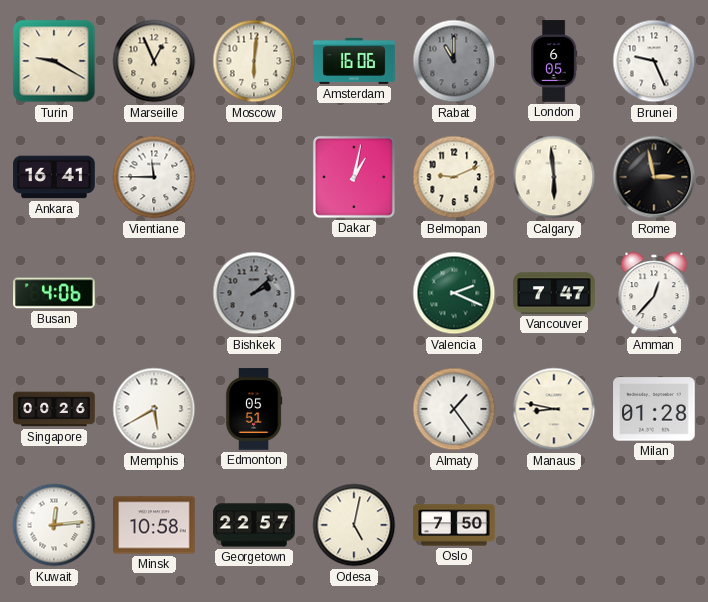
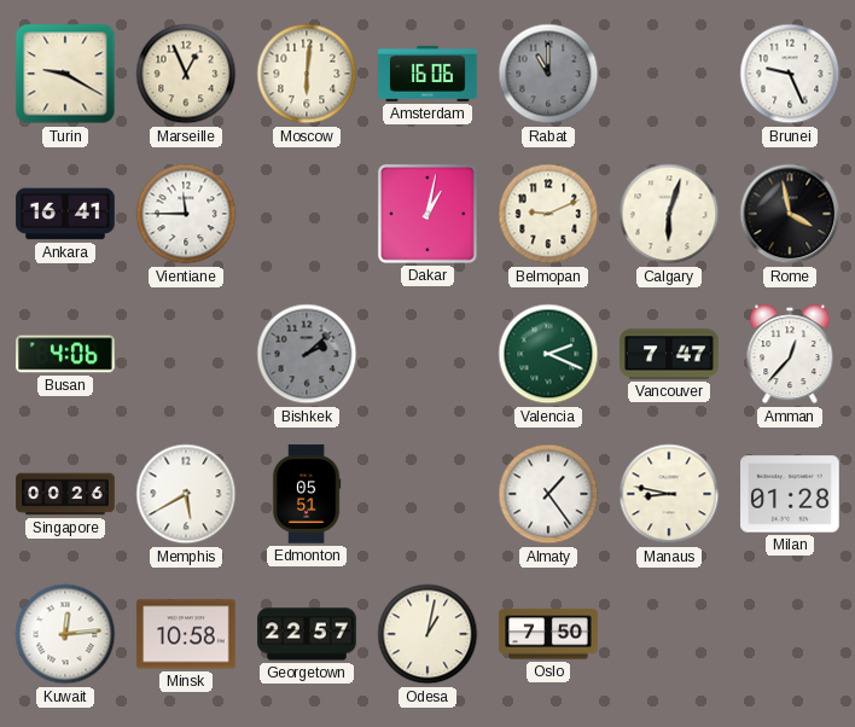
London: 6:05 -> none
Calgary: 5:59 -> 6:03
Rome: 2:58 -> 3:58
Odesa: 5:02 -> 1:02
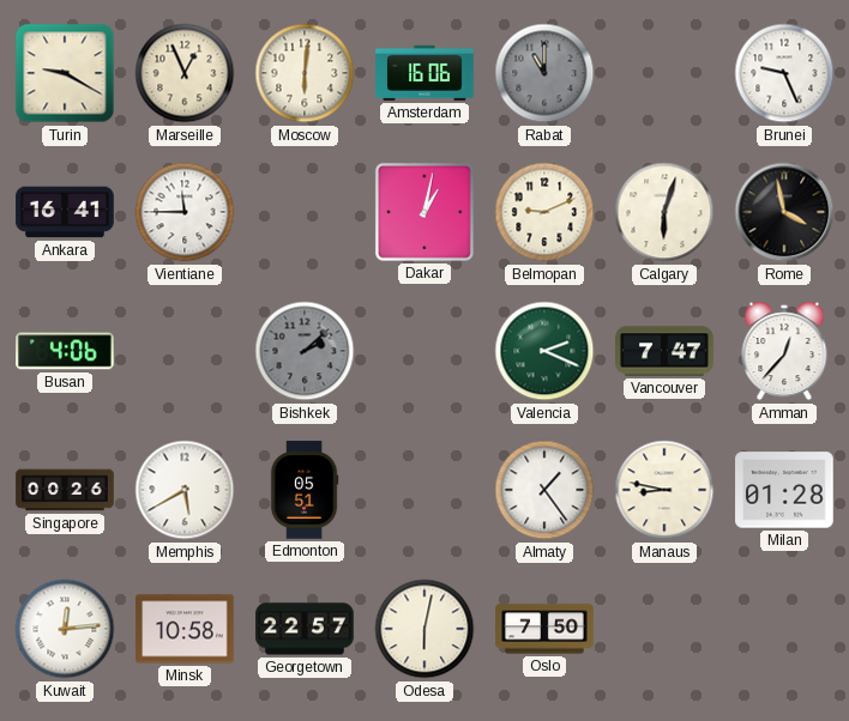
Odesa: 1:02 -> 6:02
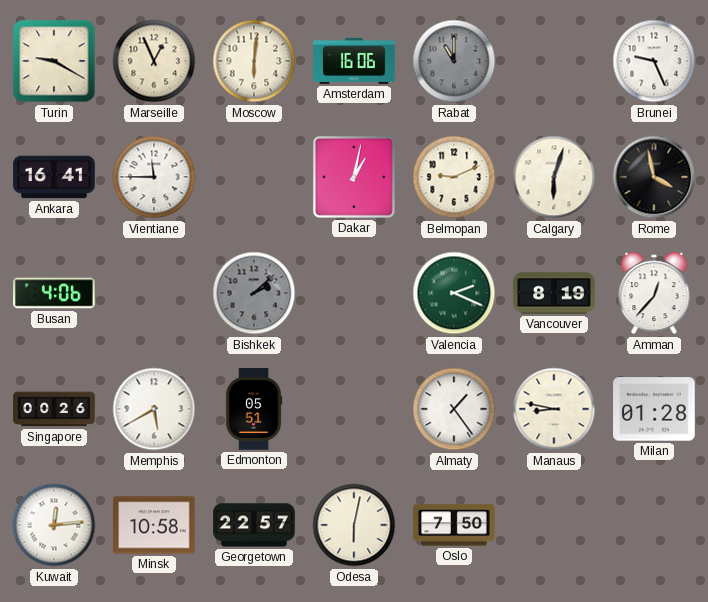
Vancouver: 7:47 -> 8:19
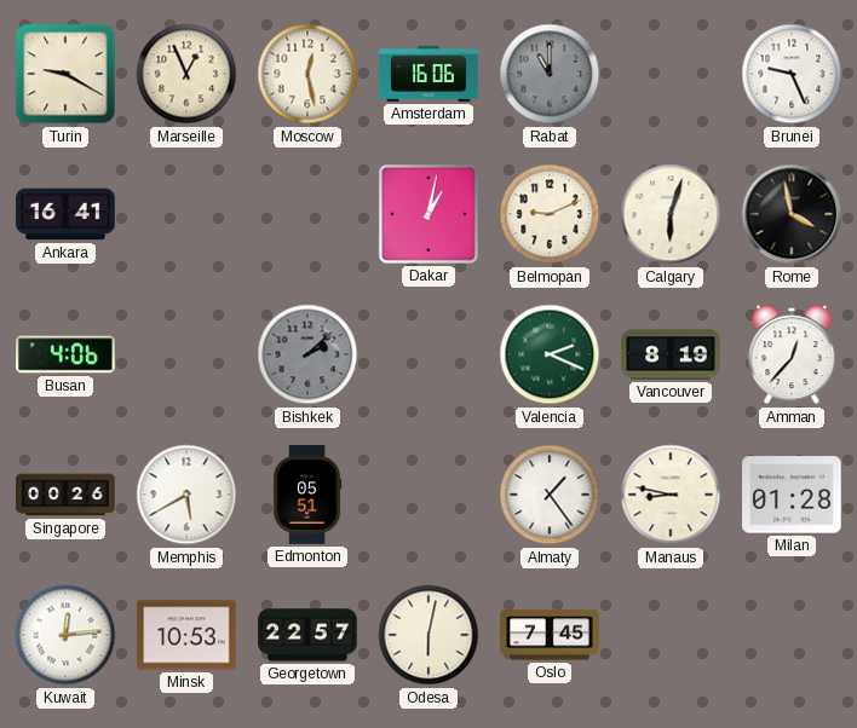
Moscow: 6:01 -> 12:28
Vientiane: 11:45 -> none
Minsk: 10:58 -> 10:53
Oslo: 7:50 -> 7:45
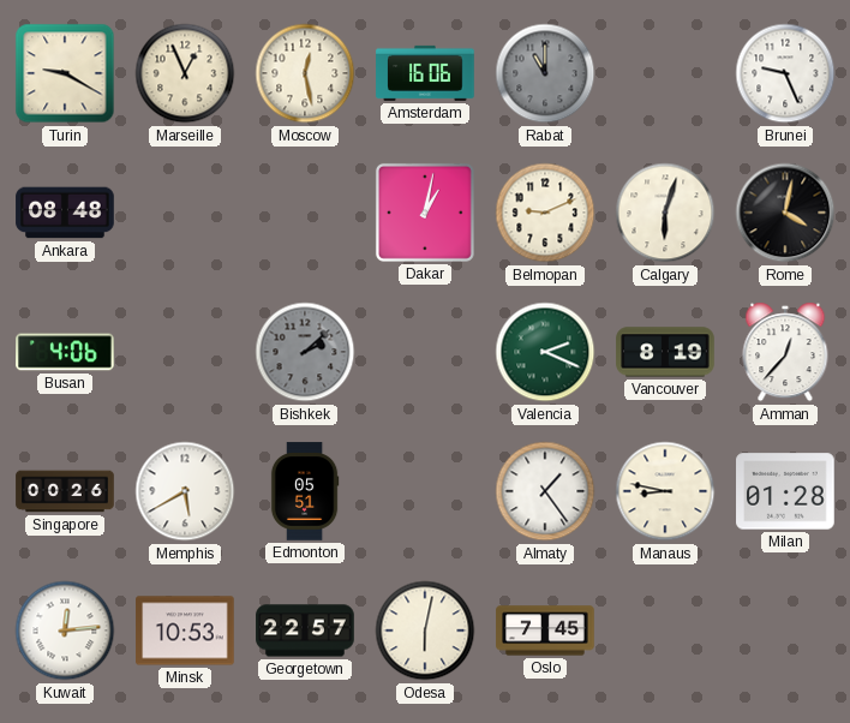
Ankara: 16:41 -> 08:48
Rome: 3:58 -> 4:02
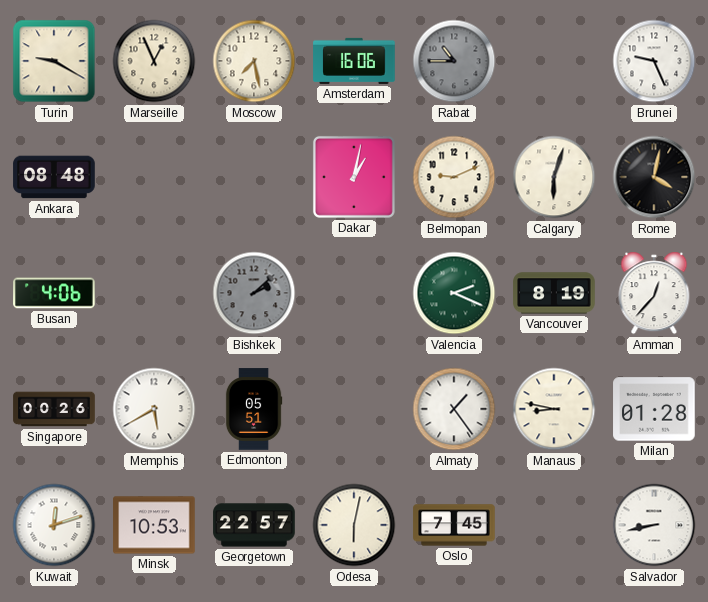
Moscow: 12:28 -> 7:28
Rabat: 11:00 -> 10:45
Kuwait: 12:14 -> 12:12
Salvador: none -> 8:43
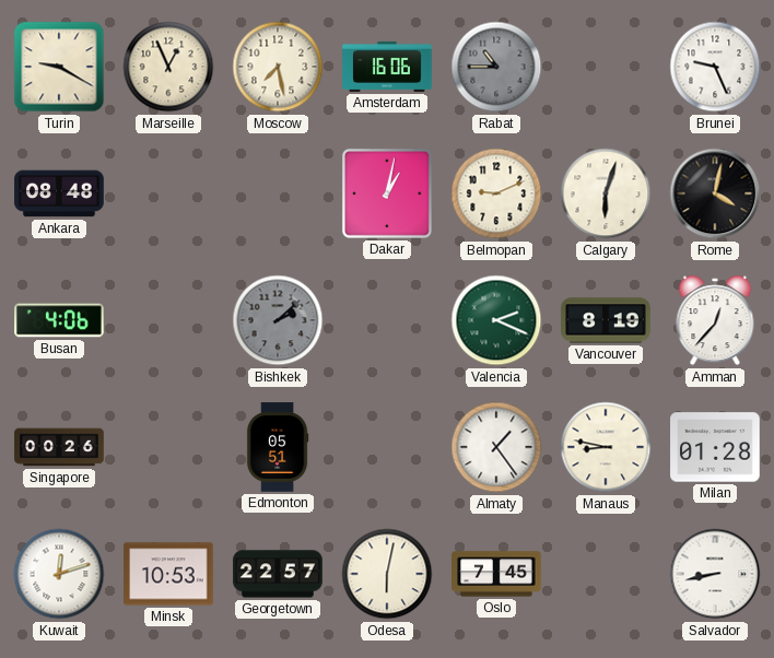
Memphis: 5:40 -> none
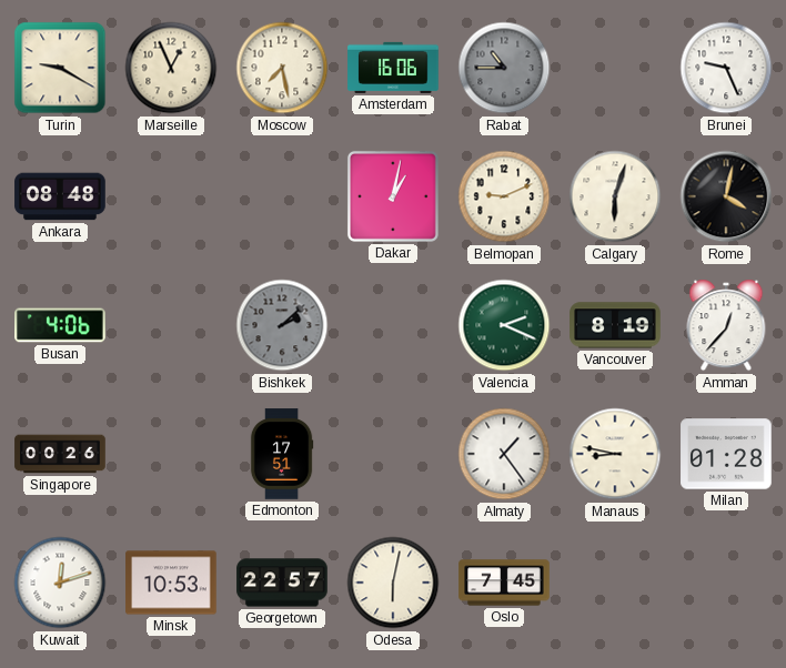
Edmonton: 05:51 -> 17:51
Salvador: 8:43 -> none
